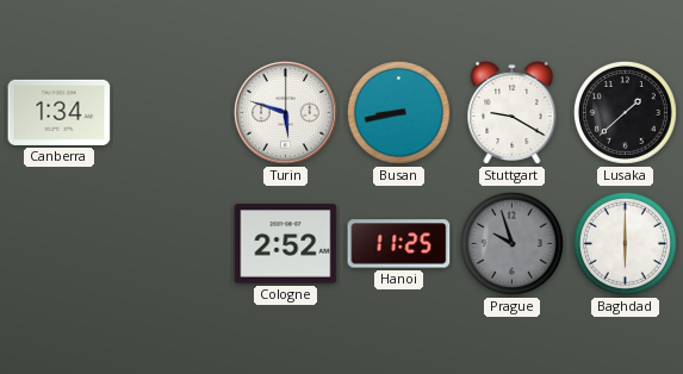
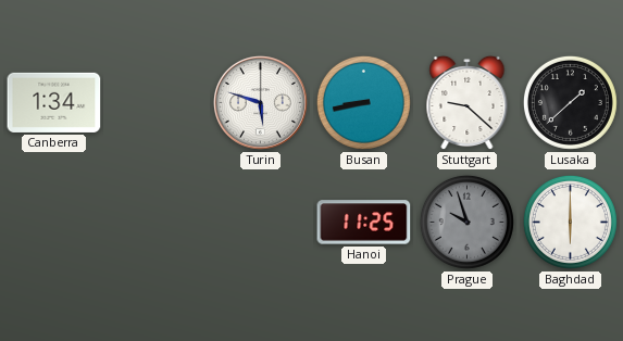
Stuttgart: 9:20 -> 9:22
Cologne: 2:52 -> none
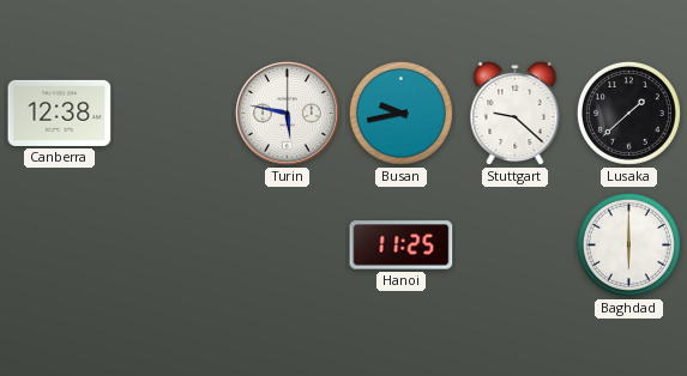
Canberra: 1:34 -> 12:38
Turin: 5:48 -> 5:47
Busan: 8:43 -> 9:43
Prague: 9:57 -> none
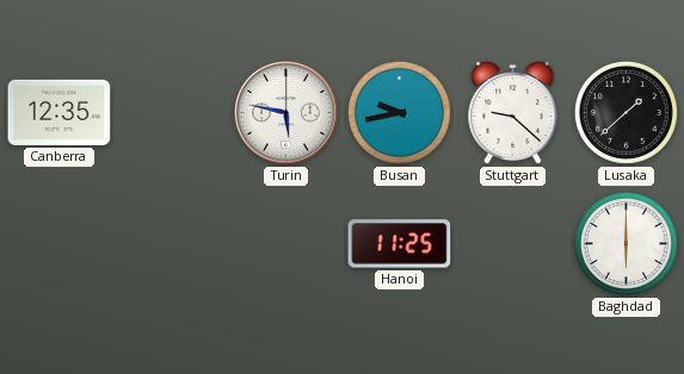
Canberra: 12:38 -> 12:35
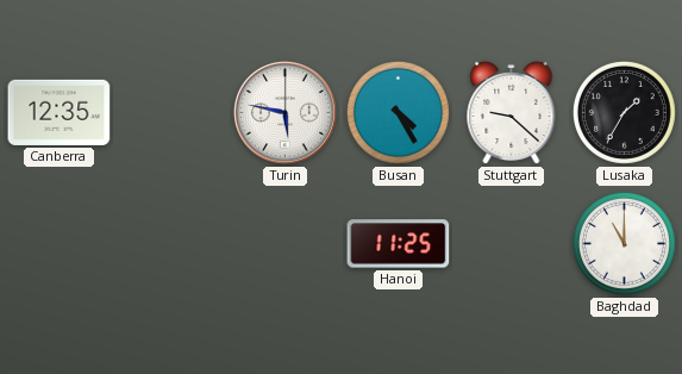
Busan: 9:43 -> 4:25
Lusaka: 1:38 -> 1:35
Baghdad: 6:00 -> 11:00
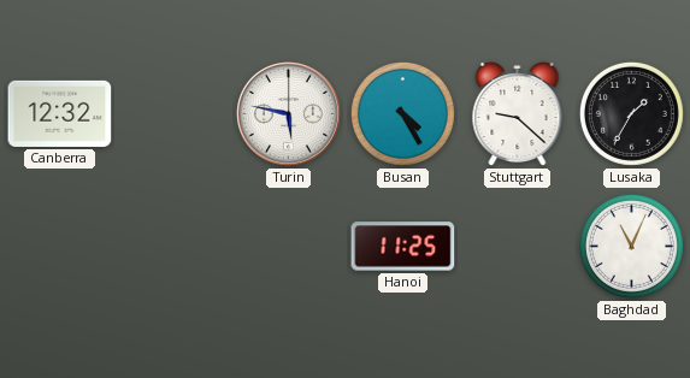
Canberra: 12:35 -> 12:32
Baghdad: 11:00 -> 11:04
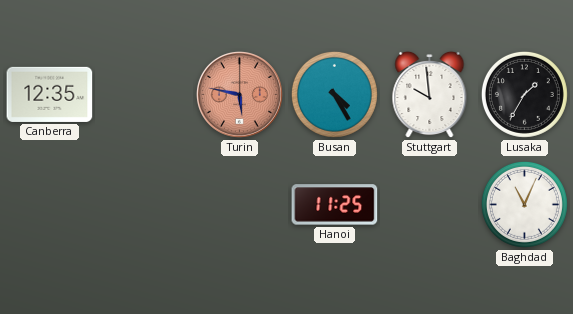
Canberra: 12:32 -> 12:35
Turin dial: white -> salmon
Stuttgart: 9:22 -> 9:59
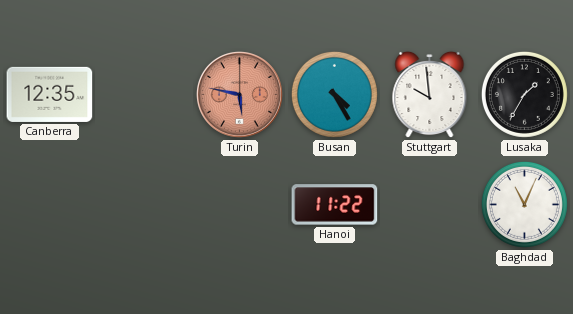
Hanoi: 11:25 -> 11:22
